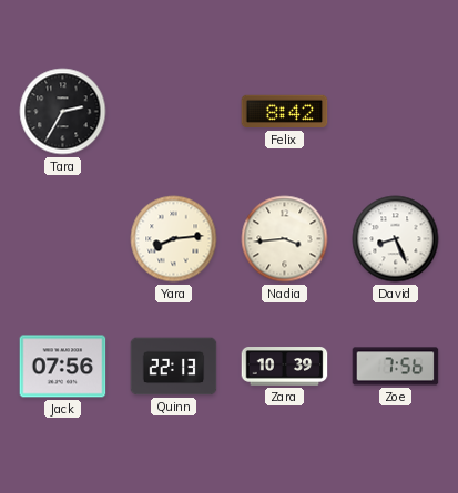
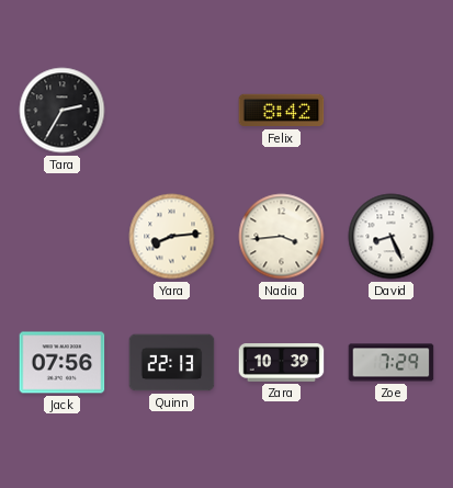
Zoe: 7:56 -> 7:29
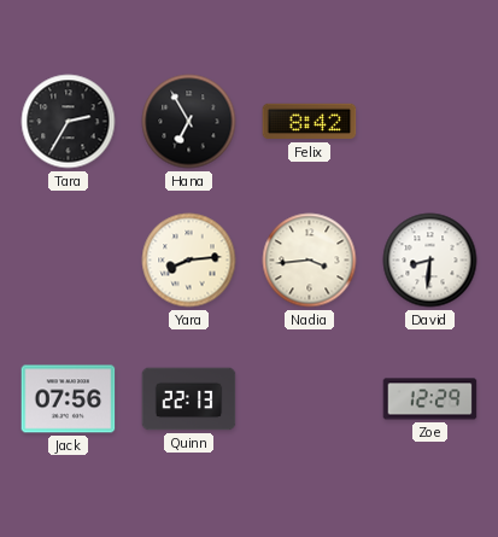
Hana: none -> 6:55
David: 8:26 -> 8:31
Zara: 10:39 -> none
Zoe: 7:29 -> 12:29
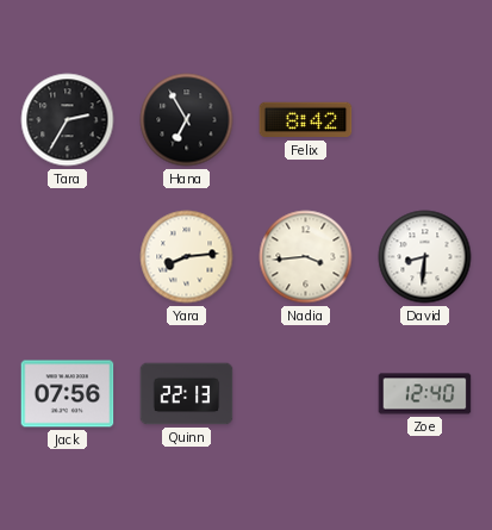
Zoe: 12:29 -> 12:40
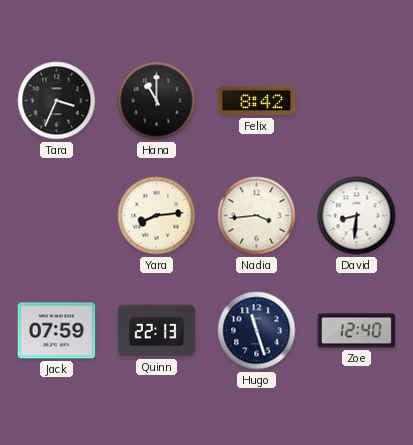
Tara: 2:35 -> 3:34
Hana: 6:55 -> 11:00
Jack: 07:56 -> 07:59
Hugo: none -> 11:27
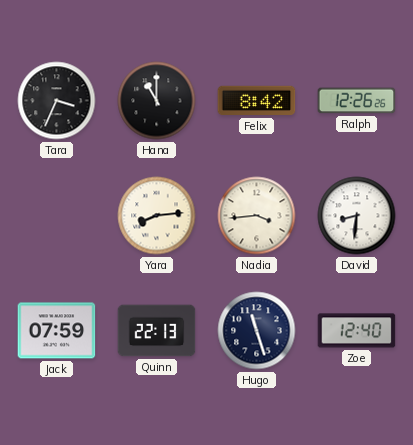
Ralph: none -> 12:26
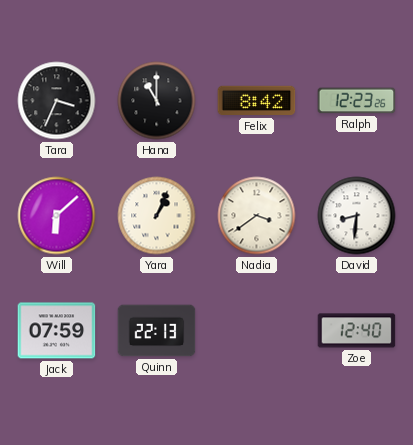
Ralph: 12:26 -> 12:23
Will: none -> 6:08
Yara: 8:14 -> 1:04
Nadia: 3:44 -> 3:39
Hugo: 11:27 -> none
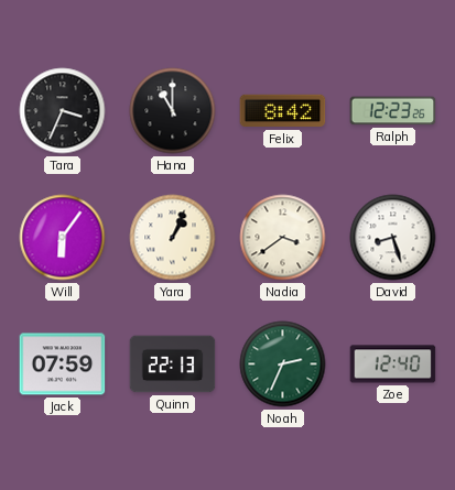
Will: 6:08 -> 6:06
David: 8:31 -> 8:27
Noah: none -> 2:34
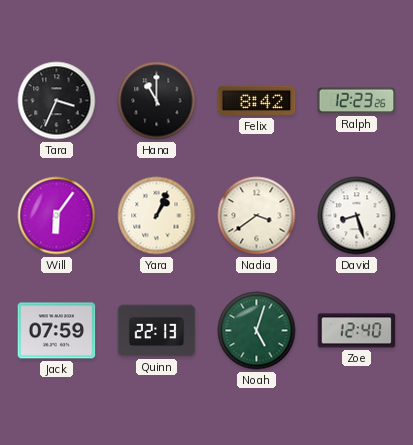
Noah: 2:34 -> 5:03
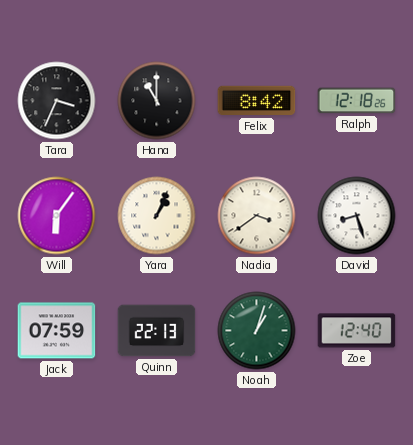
Ralph: 12:23 -> 12:18
Noah: 5:03 -> 1:03
